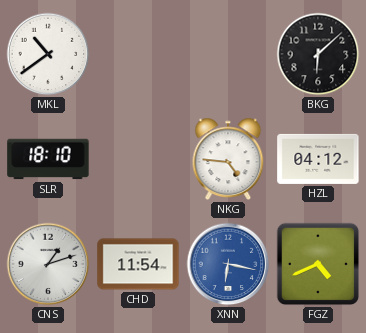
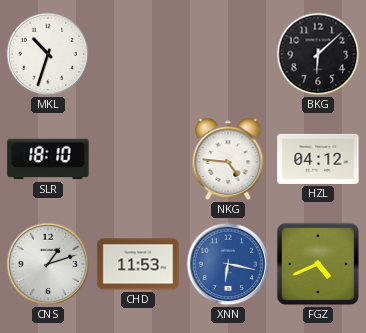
MKL: 10:39 -> 10:33
CHD: 11:54 -> 11:53
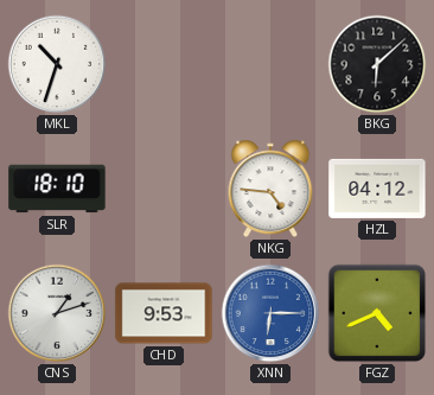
CHD: 11:53 -> 9:53
XNN: 6:17 -> 6:15
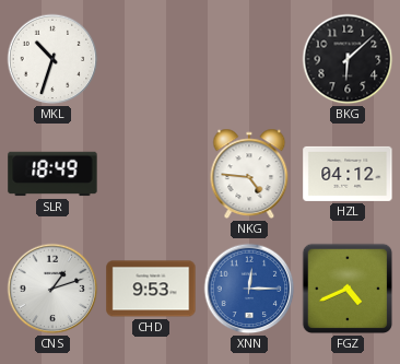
SLR: 18:10 -> 18:49
XNN: 6:15 -> 12:15
